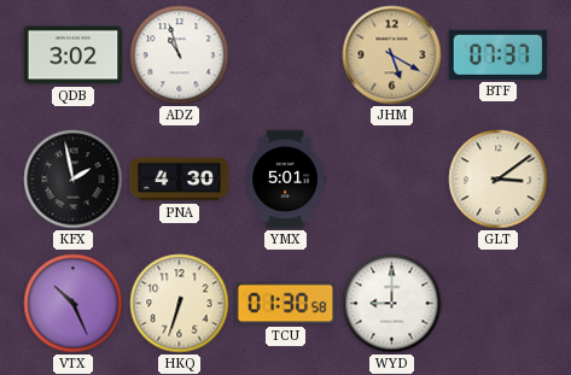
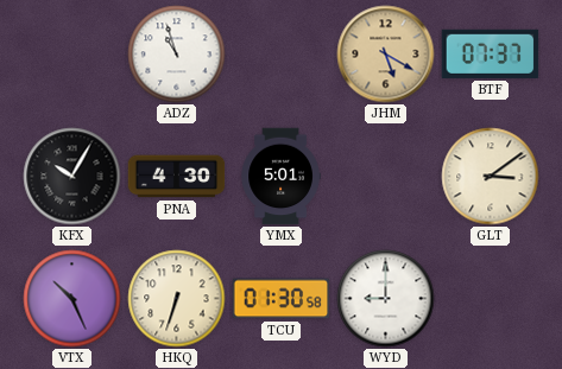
QDB: 3:02 -> none
KFX: 1:58 -> 10:05
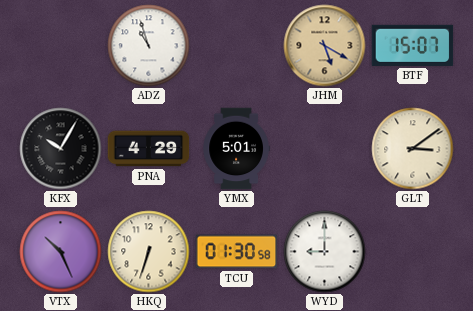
BTF: 07:37 -> 15:07
PNA: 4:30 -> 4:29
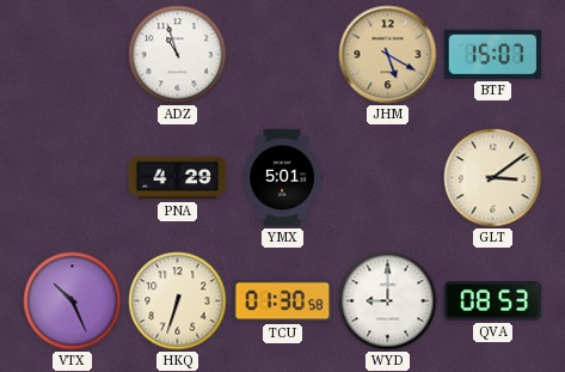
KFX: 10:05 -> none
QVA: none -> 08:53
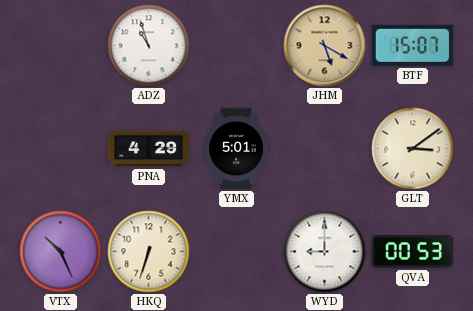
TCU: 01:30 -> none
QVA: 08:53 -> 00:53
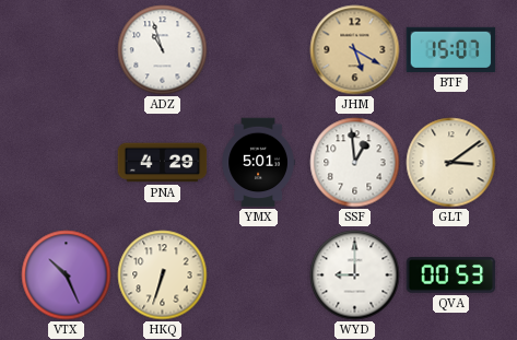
SSF: none -> 12:59
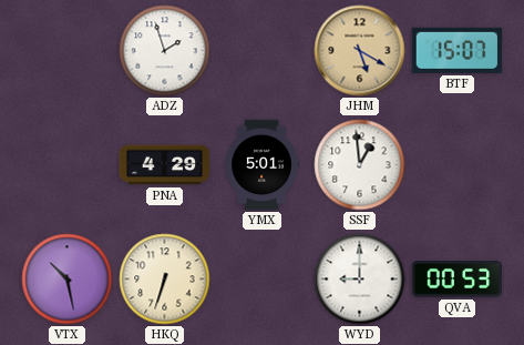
ADZ: 10:57 -> 1:57
GLT: 3:09 -> none
VTX: 10:26 -> 10:28
